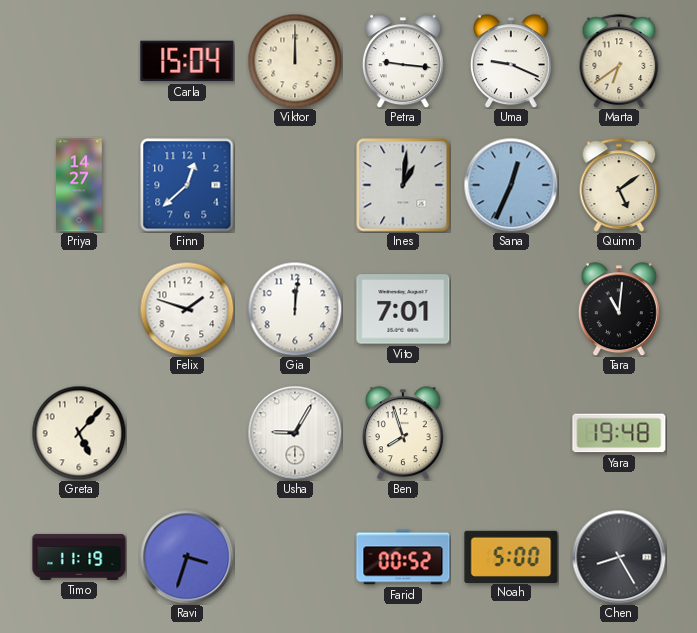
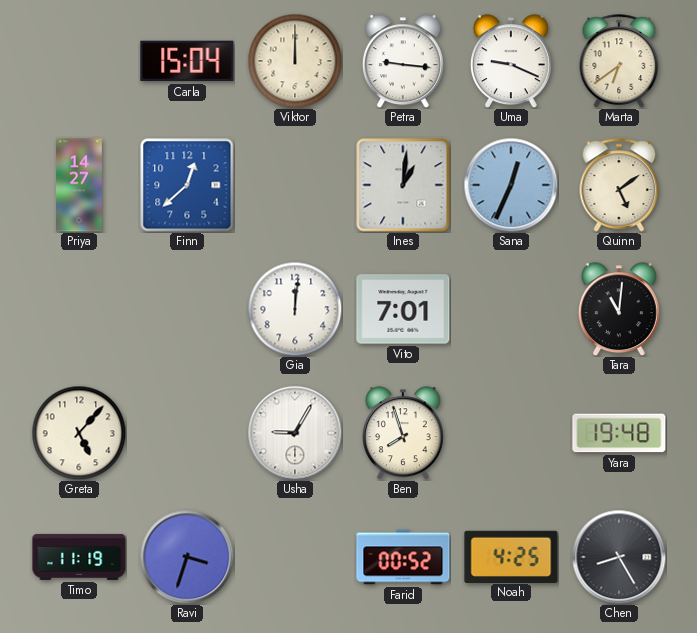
Felix: 1:48 -> none
Noah: 5:00 -> 4:25
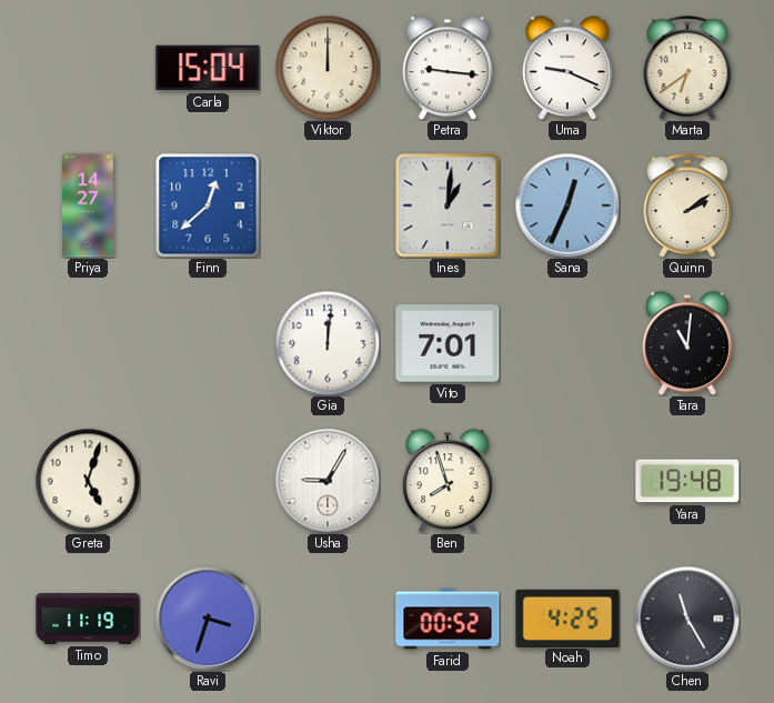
Quinn: 5:09 -> 2:09
Greta: 5:07 -> 5:03
Chen: 8:25 -> 11:25
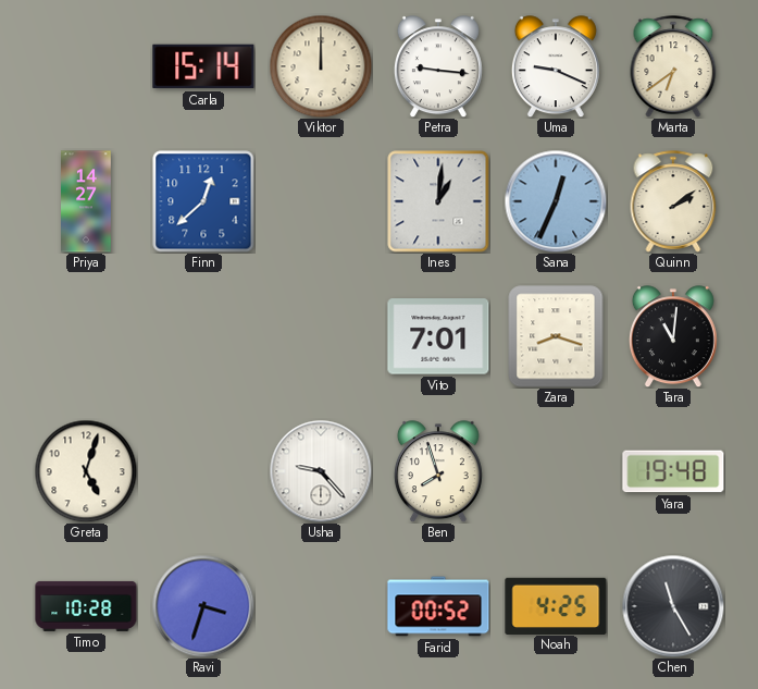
Carla: 15:04 -> 15:14
Gia: 12:01 -> none
Zara: none -> 8:18
Usha: 9:05 -> 9:23
Timo: 11:19 -> 10:28
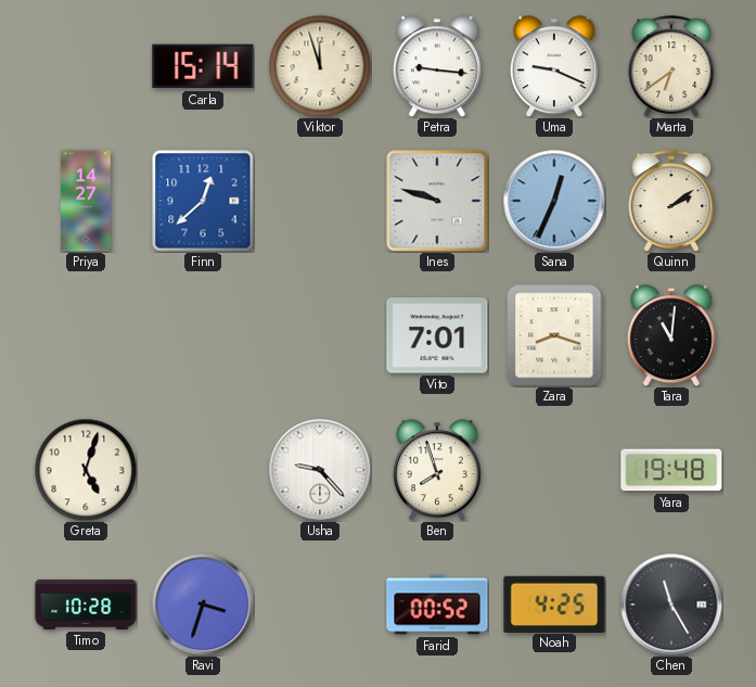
Viktor: 12:00 -> 11:57
Ines: 1:01 -> 9:48
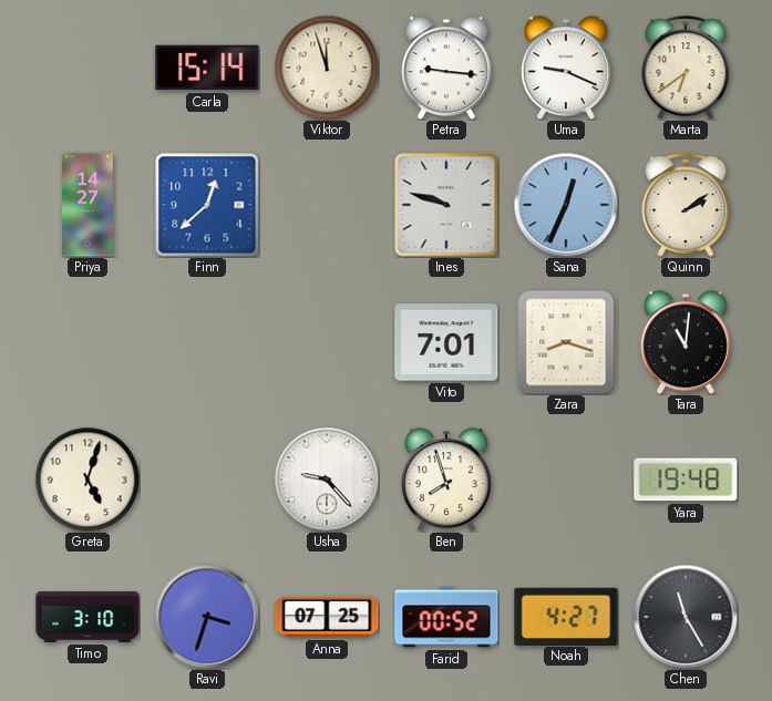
Timo: 10:28 -> 3:10
Anna: none -> 07:25
Noah: 4:25 -> 4:27
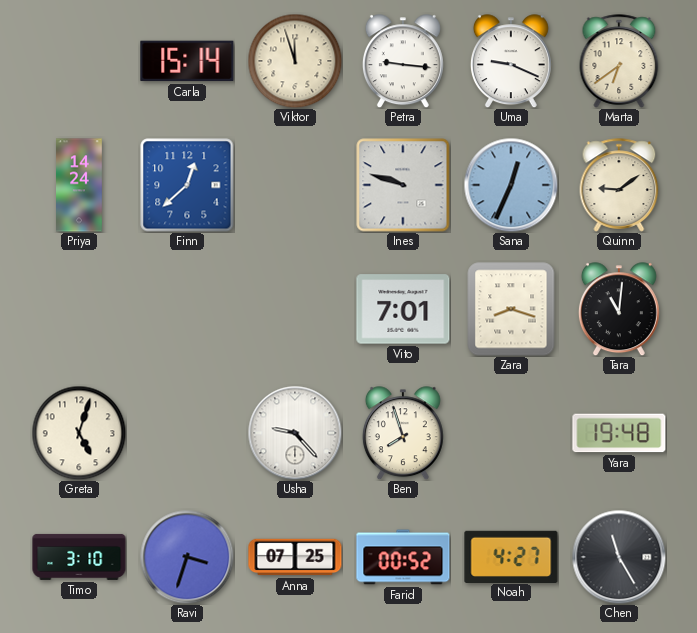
Priya: 14:27 -> 14:24
Quinn: 2:09 -> 9:09
